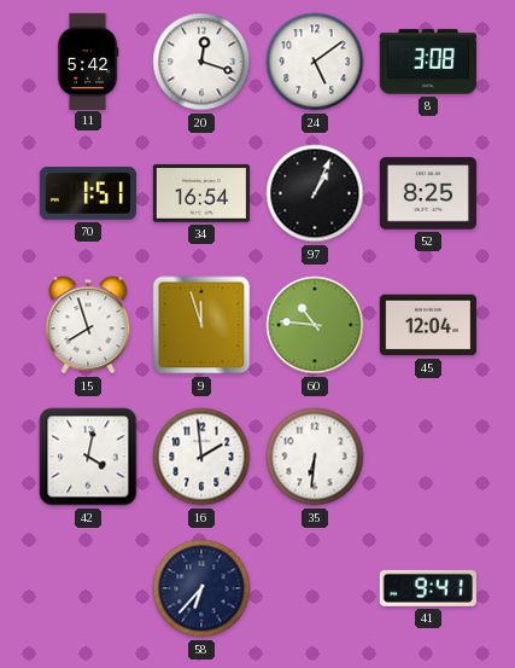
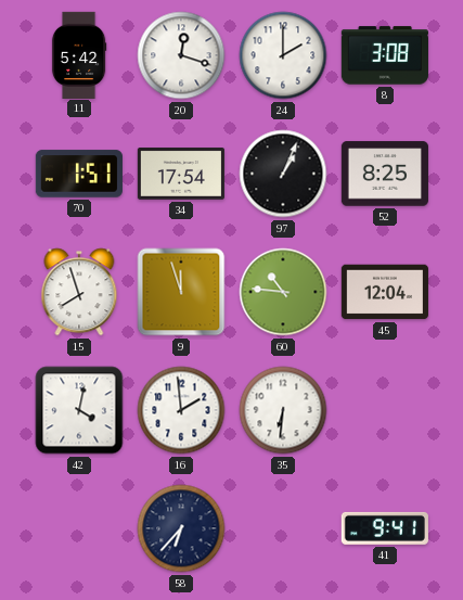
24: 5:09 -> 2:00
34: 16:54 -> 17:54
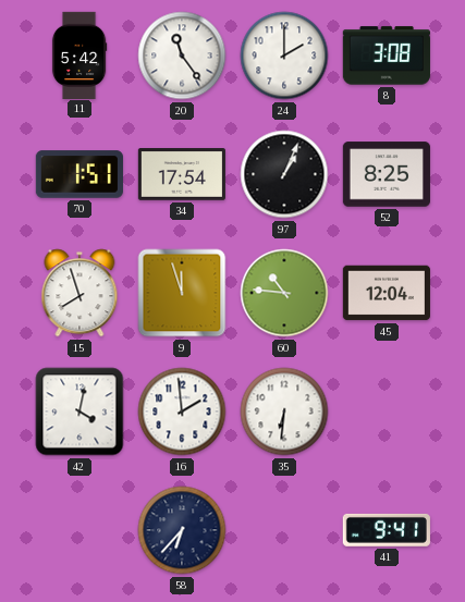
20: 12:18 -> 11:24
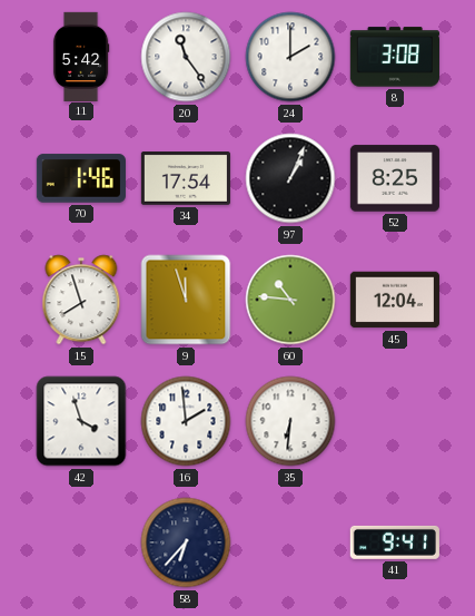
70: 1:51 -> 1:46
42: 4:02 -> 3:57
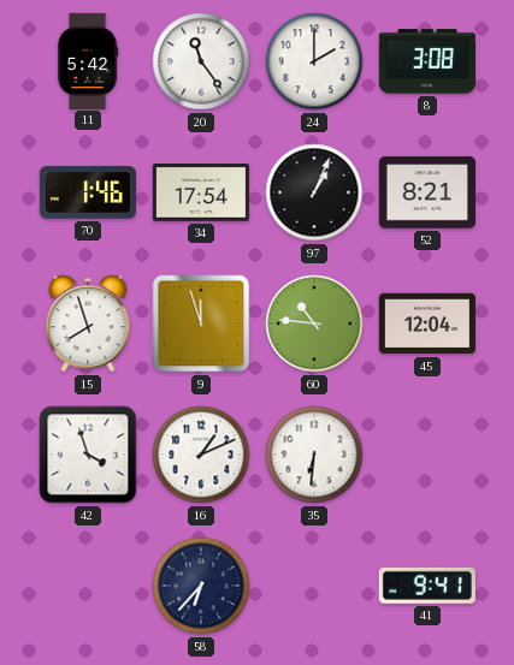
52: 8:25 -> 8:21
16: 1:59 -> 1:11
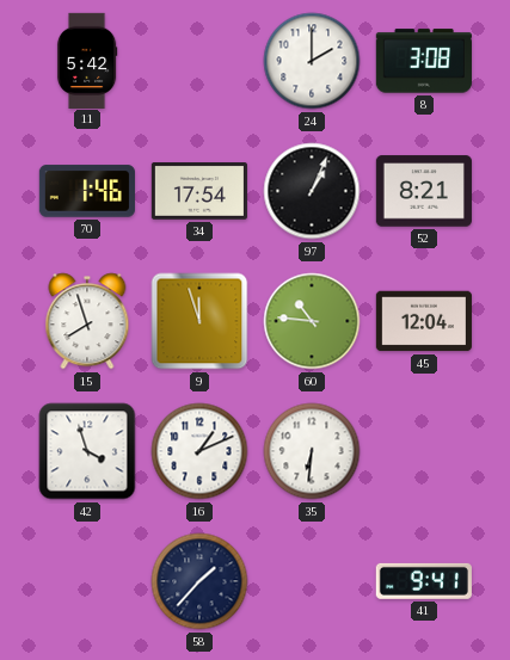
20: 11:24 -> none
58: 6:37 -> 1:37
